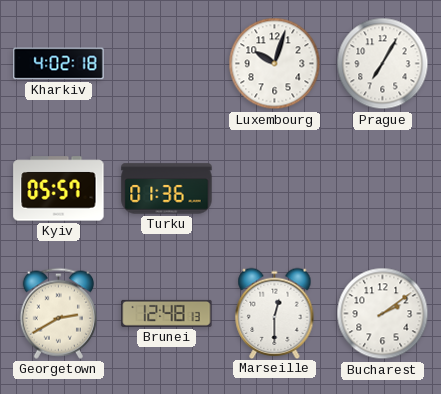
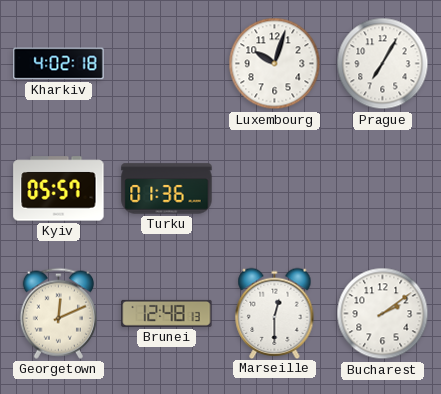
Georgetown: 2:40 -> 12:11
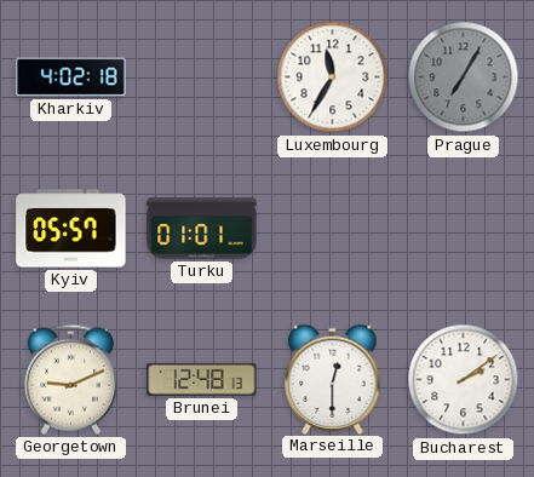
Luxembourg: 10:03 -> 11:35
Prague dial: white -> grey
Turku: 01:36 -> 01:01
Georgetown: 12:11 -> 9:11
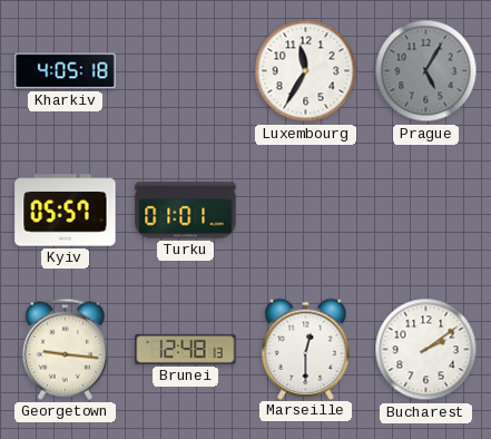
Kharkiv: 4:02 -> 4:05
Prague: 7:05 -> 5:05
Georgetown: 9:11 -> 9:16
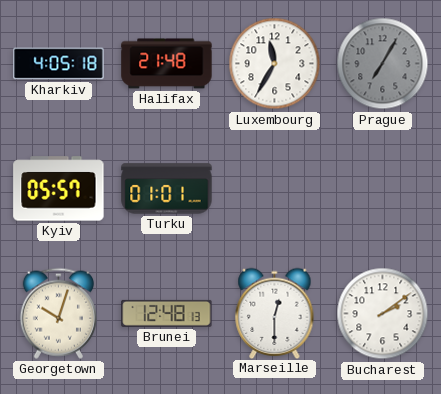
Halifax: none -> 21:48
Prague: 5:05 -> 7:05
Georgetown: 9:16 -> 10:03
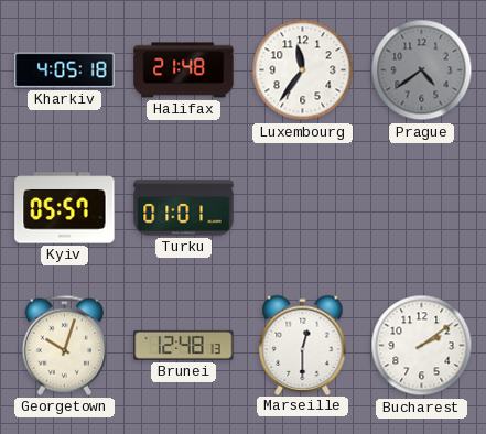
Luxembourg: 11:35 -> 11:36
Prague: 7:05 -> 4:39
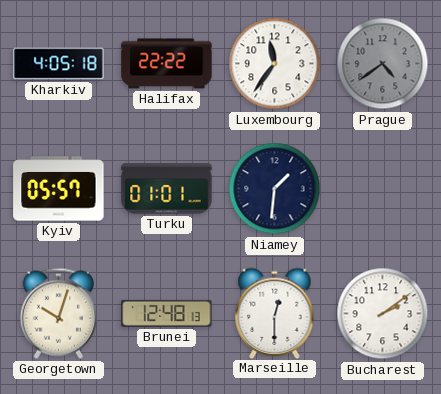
Halifax: 21:48 -> 22:22
Niamey: none -> 1:31
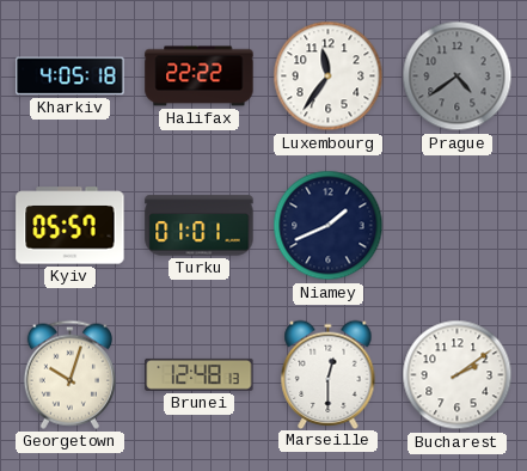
Niamey: 1:31 -> 1:41
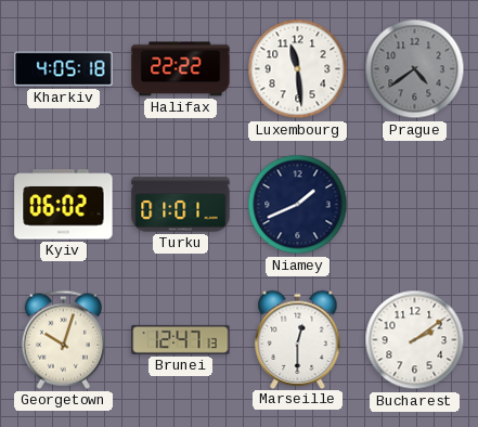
Luxembourg: 11:36 -> 11:29
Kyiv: 05:57 -> 06:02
Brunei: 12:48 -> 12:47
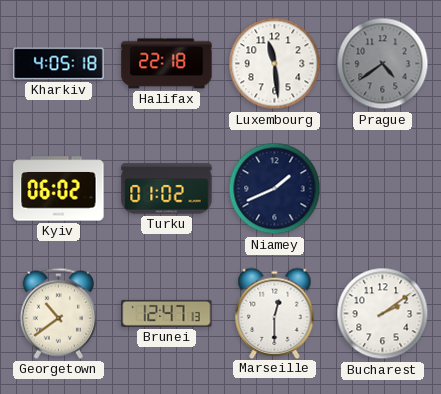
Halifax: 22:22 -> 22:18
Turku: 01:01 -> 01:02
Georgetown: 10:03 -> 10:39
